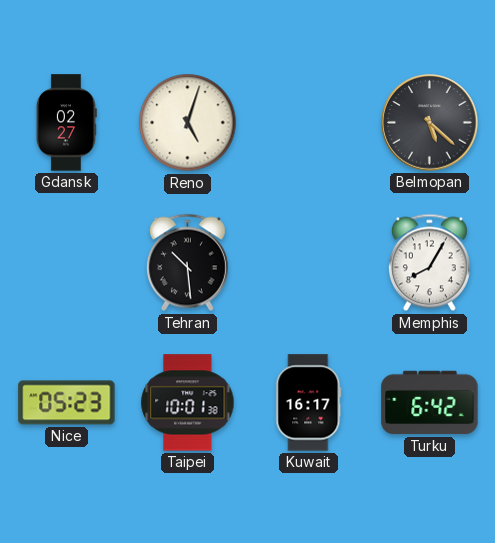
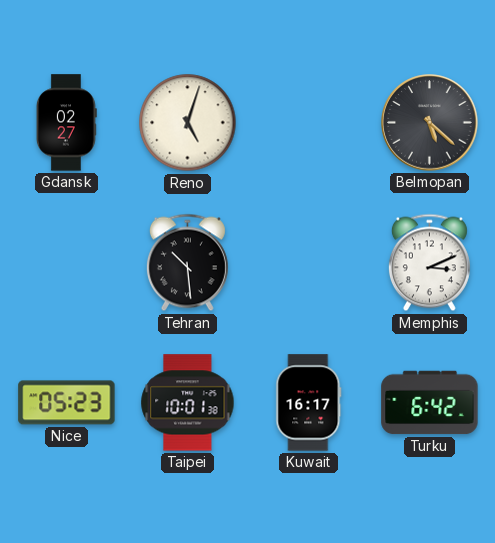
Memphis: 8:05 -> 3:11
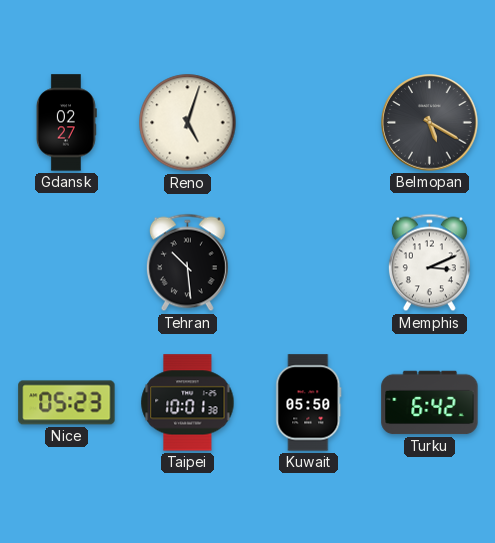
Belmopan: 5:22 -> 5:20
Kuwait: 16:17 -> 05:50
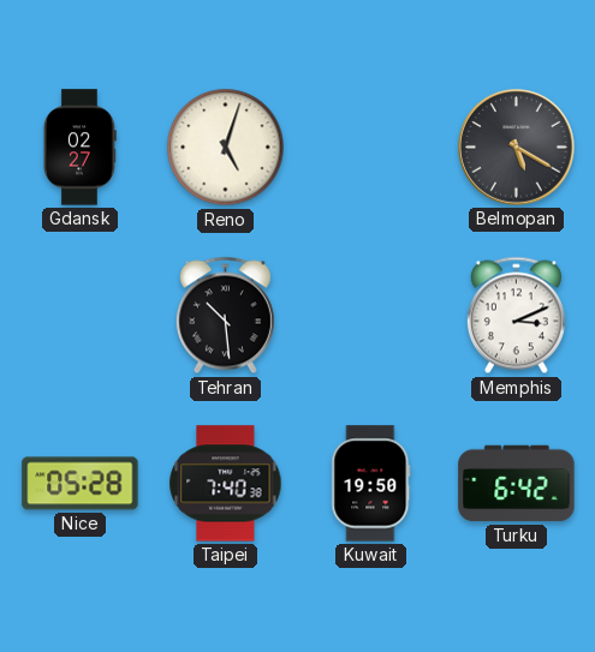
Nice: 05:23 -> 05:28
Taipei: 10:01 -> 7:40
Kuwait: 05:50 -> 19:50
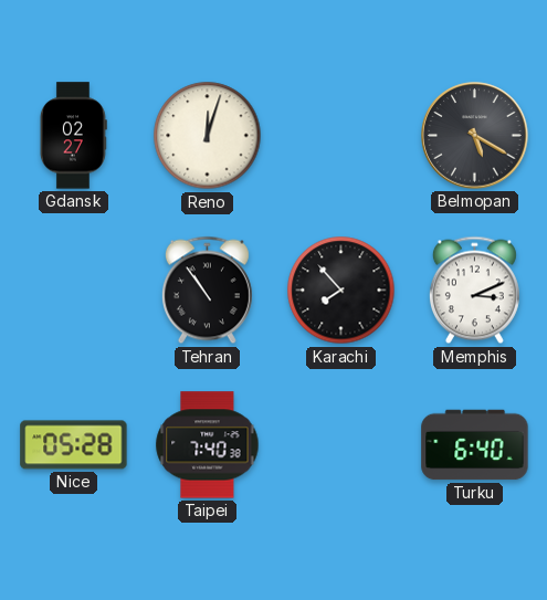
Reno: 5:03 -> 12:03
Tehran: 10:29 -> 10:54
Karachi: none -> 7:53
Kuwait: 19:50 -> none
Turku: 6:42 -> 6:40
